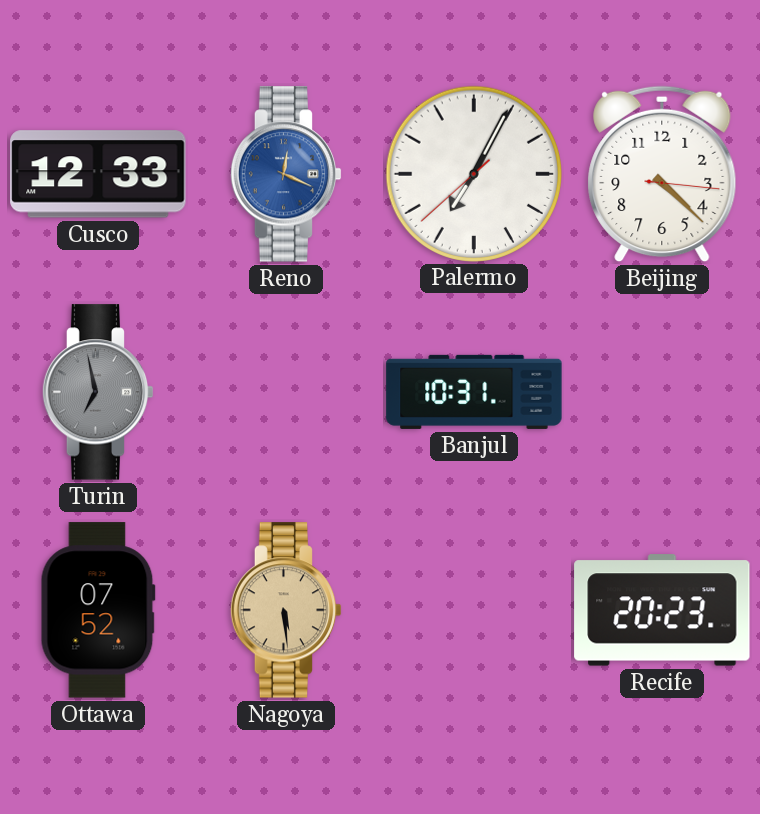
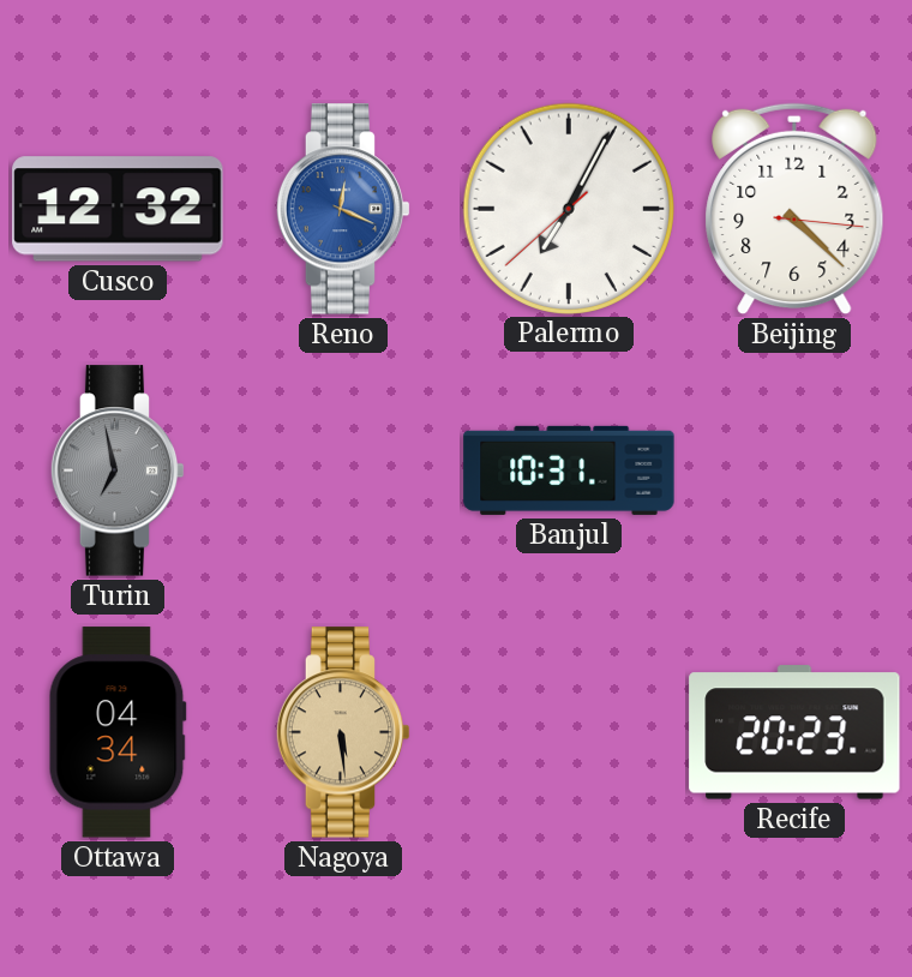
Cusco: 12:33 -> 12:32
Ottawa: 07:52 -> 04:34
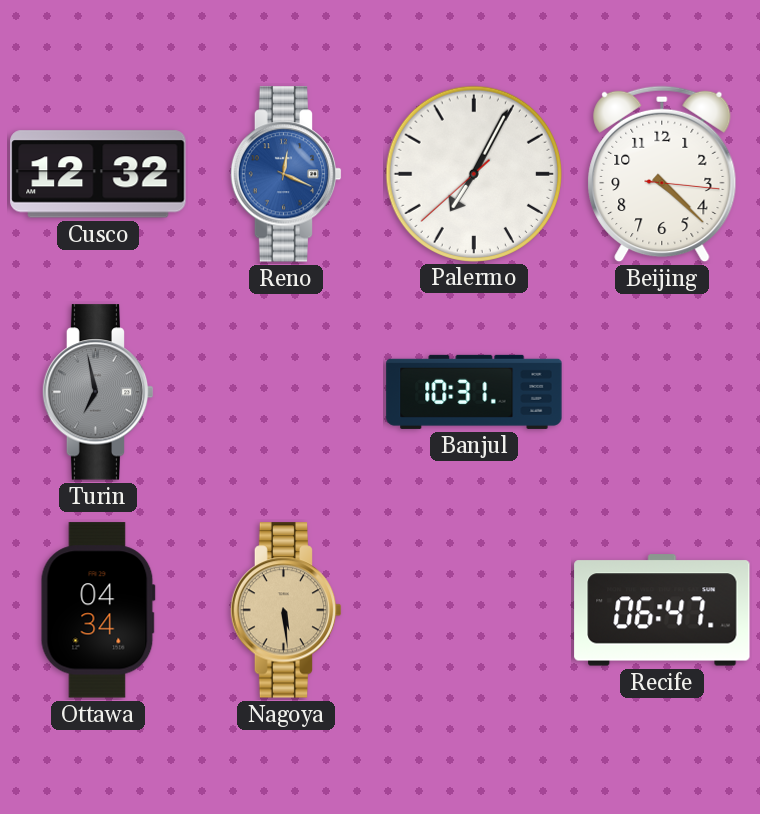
Recife: 20:23 -> 06:47
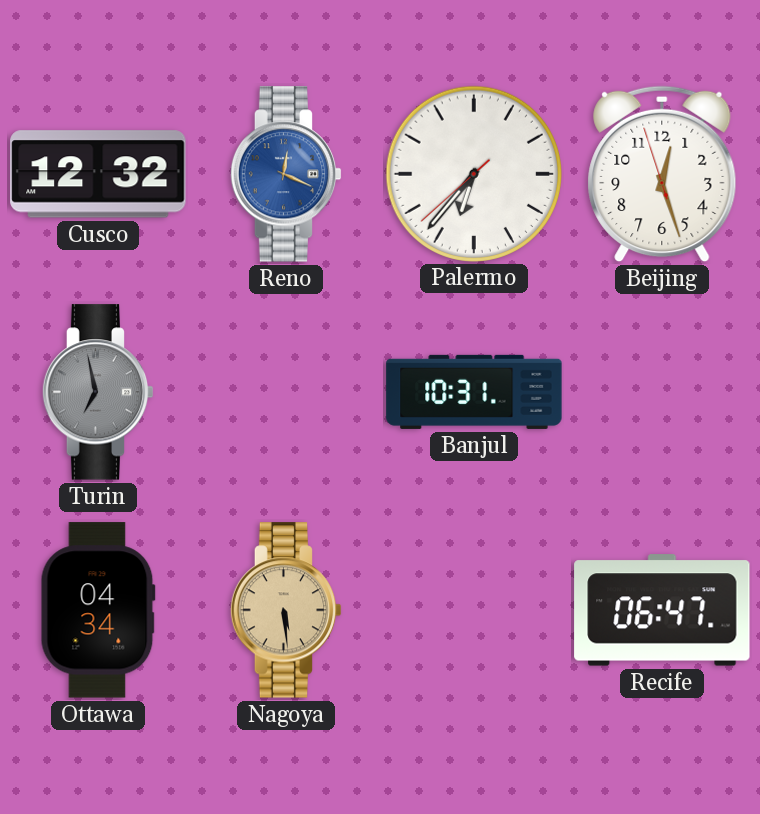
Palermo: 7:04 -> 6:36
Beijing: 4:22 -> 12:26
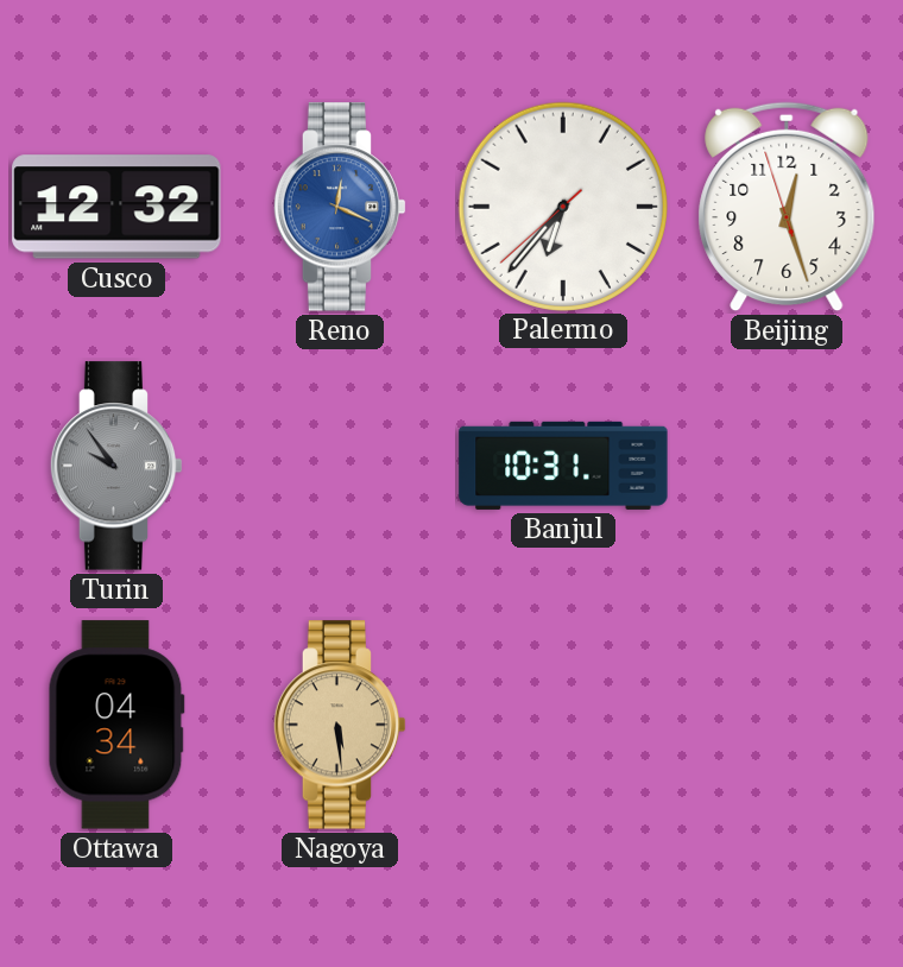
Turin: 6:58 -> 9:54
Recife: 06:47 -> none
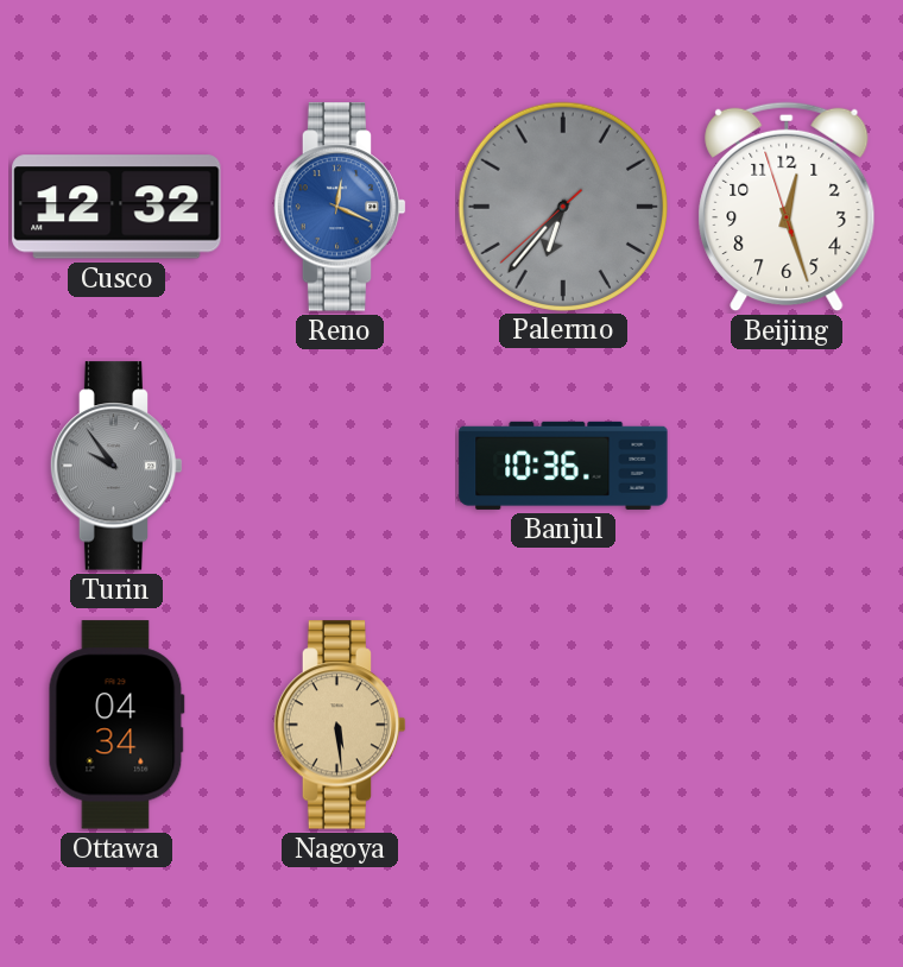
Palermo dial: white -> grey
Banjul: 10:31 -> 10:36
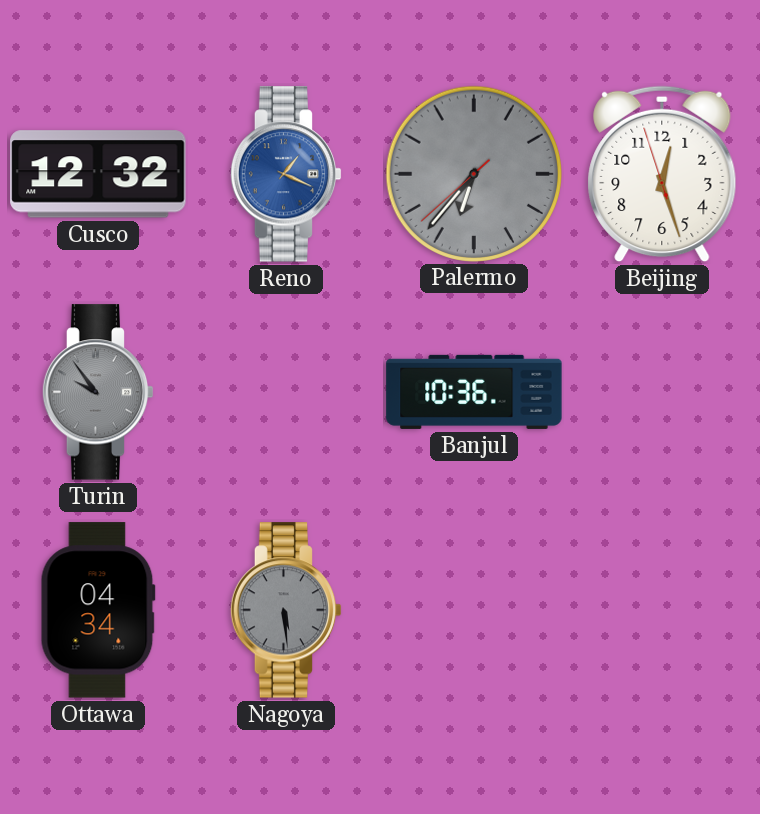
Reno: 12:19 -> 1:19
Nagoya dial: champagne -> grey
